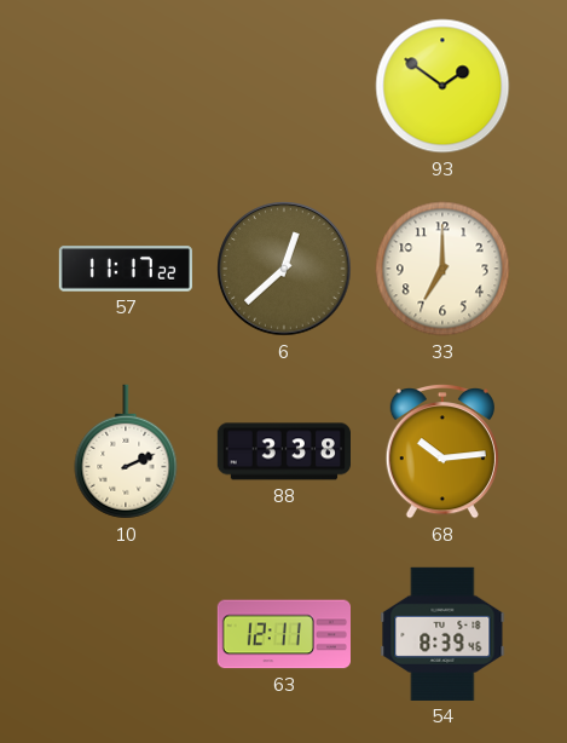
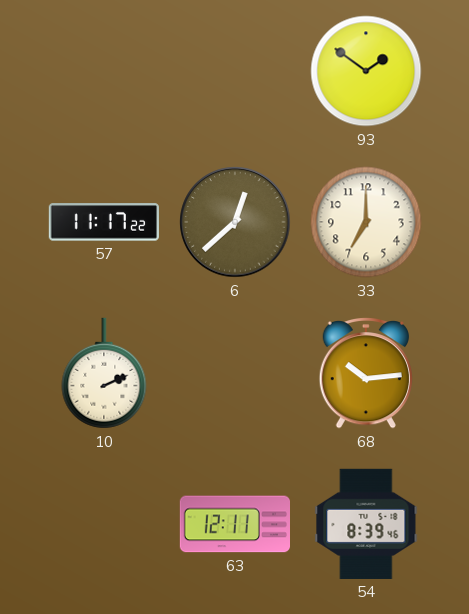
88: 3:38 -> none
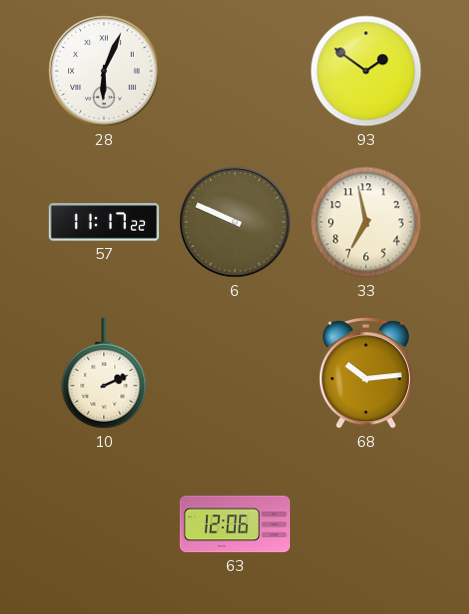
28: none -> 6:04
6: 12:38 -> 9:49
33: 7:00 -> 6:58
63: 12:11 -> 12:06
54: 8:39 -> none
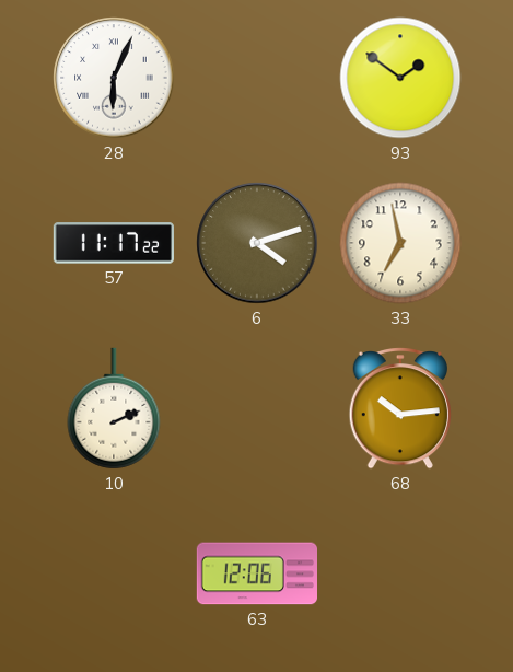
6: 9:49 -> 4:12
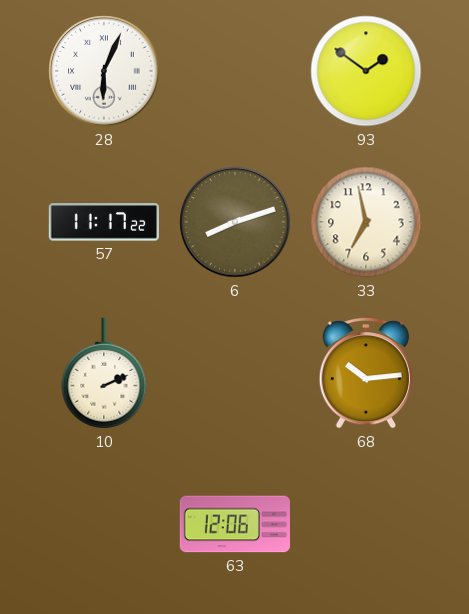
6: 4:12 -> 8:12
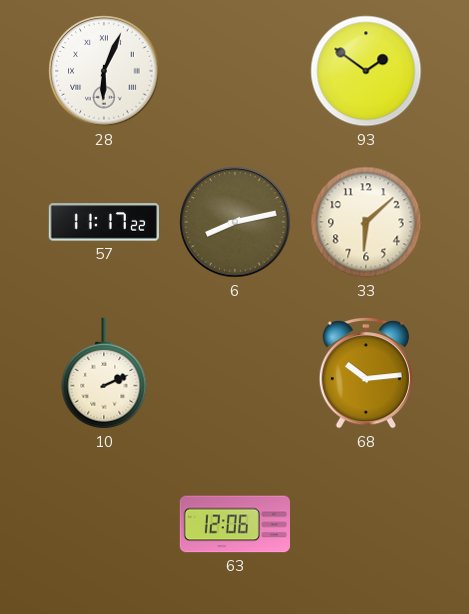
6: 8:12 -> 8:13
33: 6:58 -> 6:08
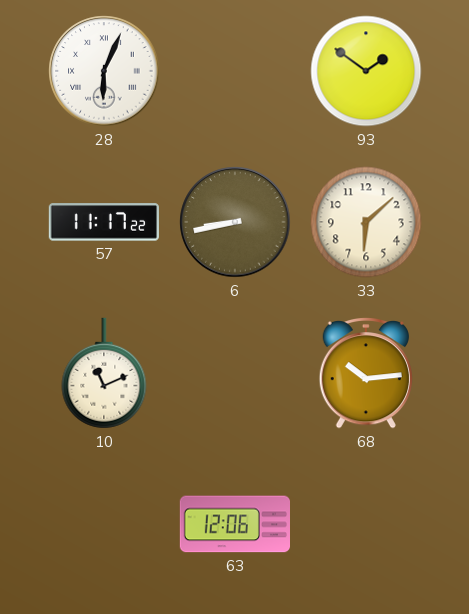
6: 8:13 -> 8:43
10: 2:11 -> 11:11
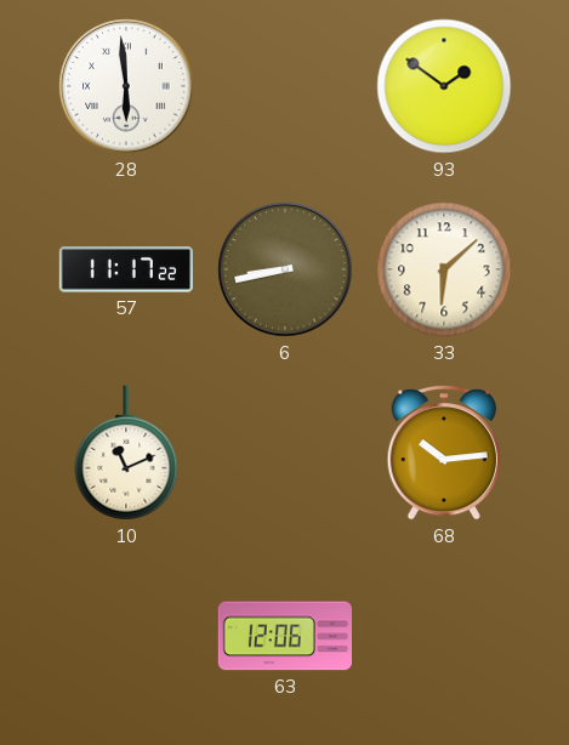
28: 6:04 -> 5:59
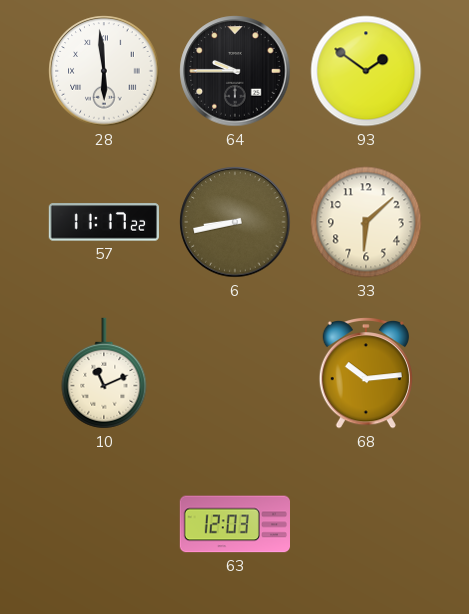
64: none -> 9:45
63: 12:06 -> 12:03
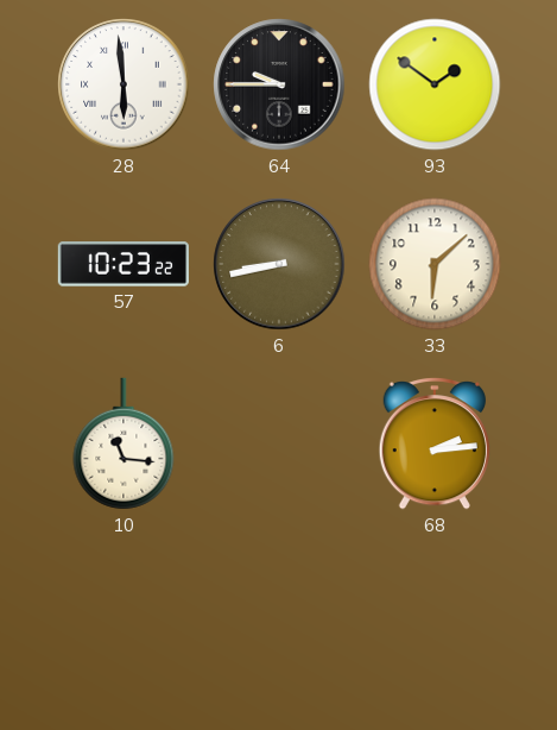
57: 11:17 -> 10:23
10: 11:11 -> 11:16
68: 10:14 -> 2:14
63: 12:03 -> none
